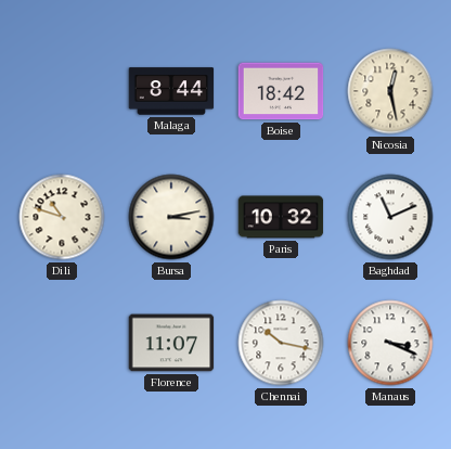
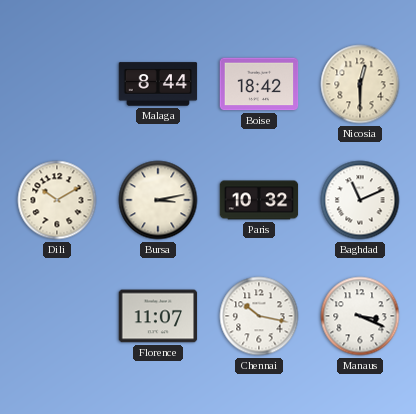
Nicosia: 12:28 -> 12:30
Dili: 10:48 -> 10:10
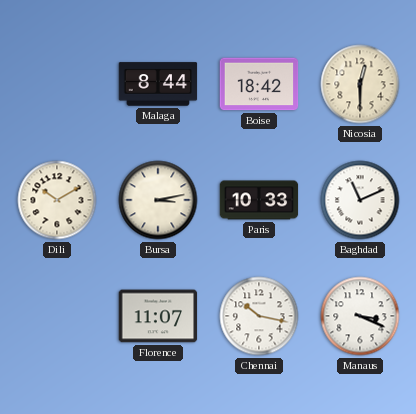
Paris: 10:32 -> 10:33
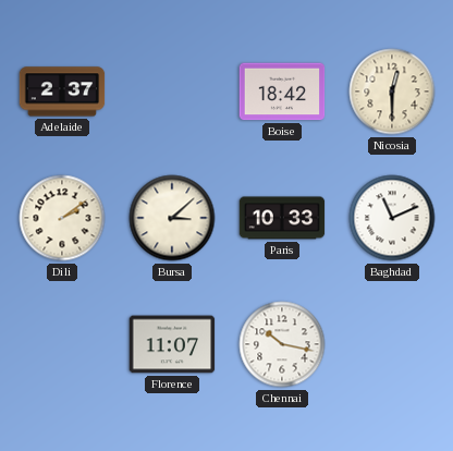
Adelaide: none -> 2:37
Malaga: 8:44 -> none
Dili: 10:10 -> 2:09
Bursa: 3:13 -> 3:08
Manaus: 3:19 -> none
